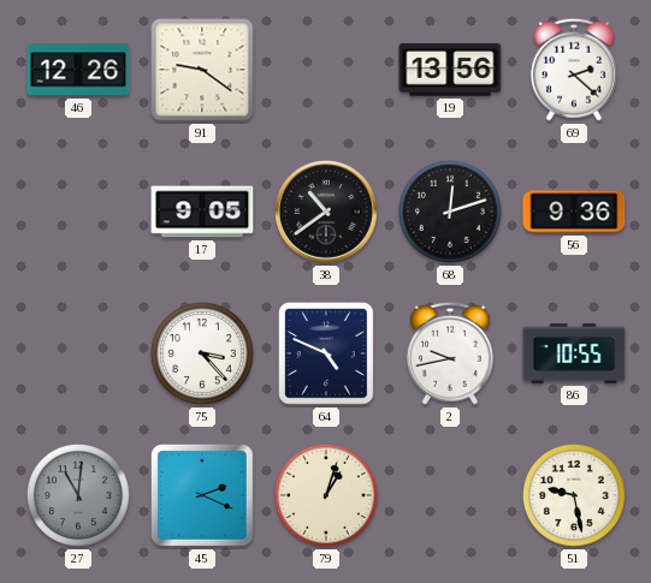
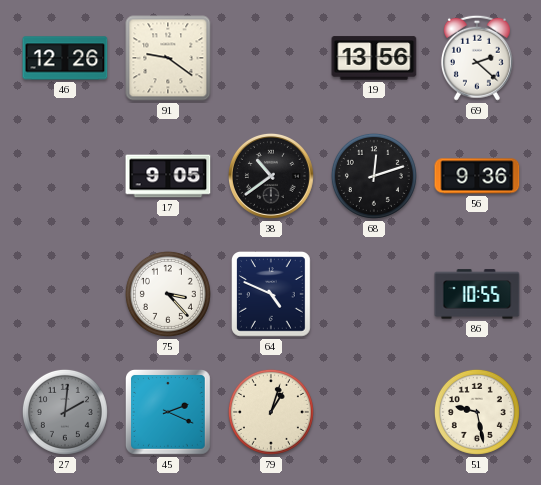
2: 9:43 -> none
27: 11:01 -> 2:01
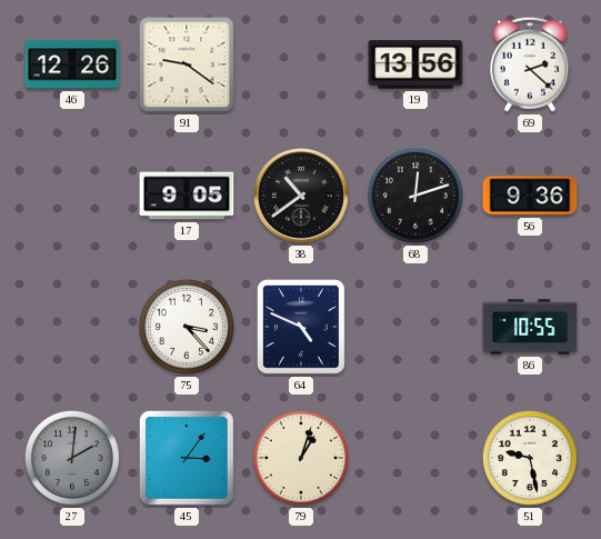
45: 2:19 -> 3:06
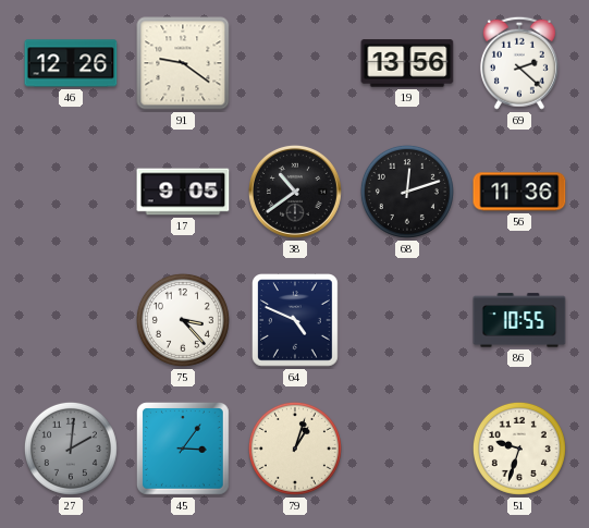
56: 9:36 -> 11:36
51: 9:28 -> 9:33
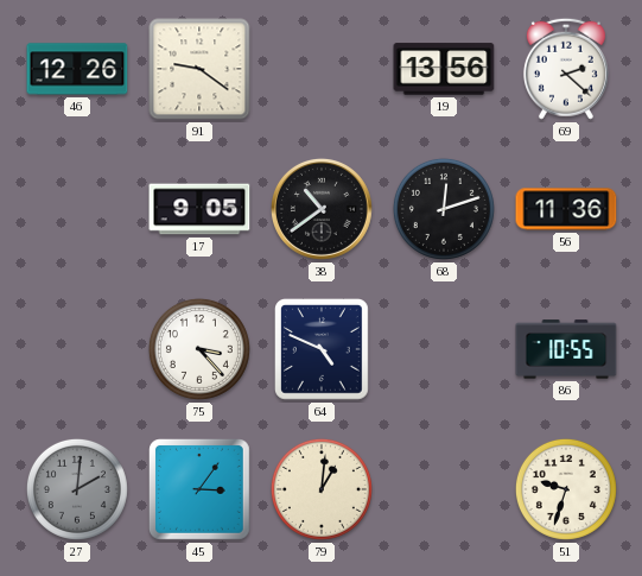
79: 1:03 -> 1:01
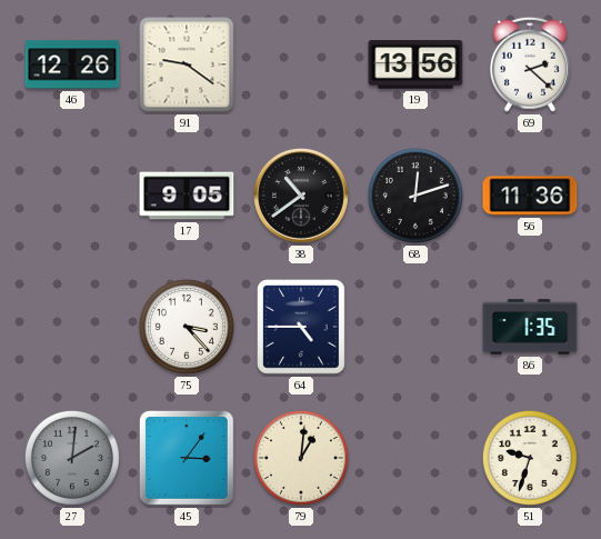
64: 4:49 -> 4:45
86: 10:55 -> 1:35
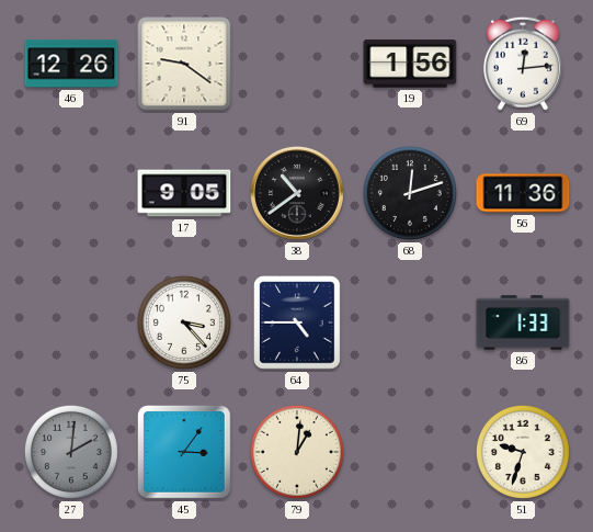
19: 13:56 -> 1:56
69: 2:22 -> 12:14
86: 1:35 -> 1:33
